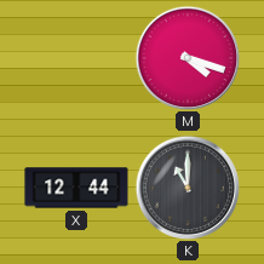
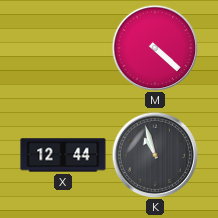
M: 4:18 -> 4:22
K: 11:00 -> 10:57
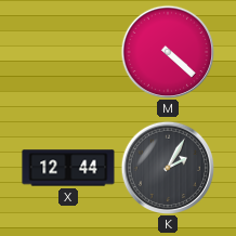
K: 10:57 -> 2:05
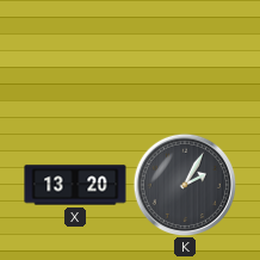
M: 4:22 -> none
X: 12:44 -> 13:20
